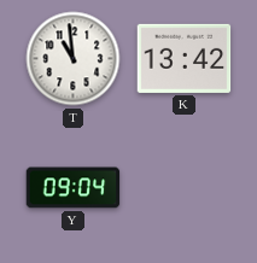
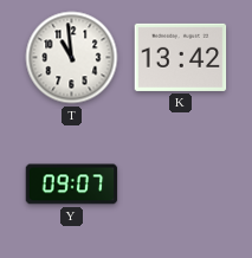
Y: 09:04 -> 09:07
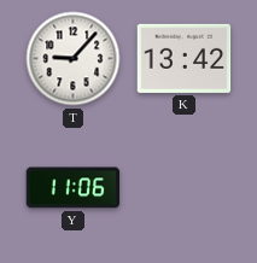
T: 10:59 -> 9:07
Y: 09:07 -> 11:06
